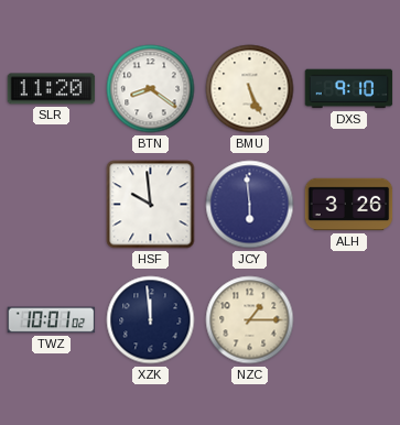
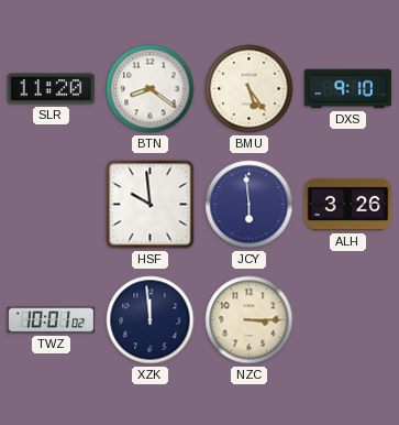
BMU: 5:26 -> 5:24
NZC: 1:15 -> 3:15
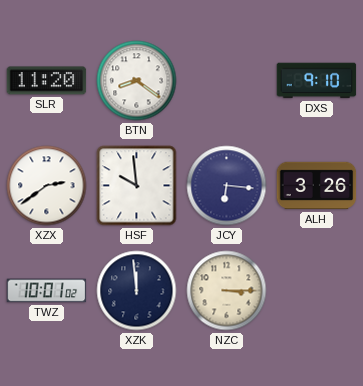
BMU: 5:24 -> none
XZX: none -> 2:39
JCY: 5:59 -> 6:16
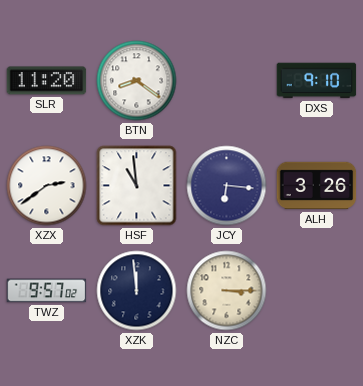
HSF: 9:59 -> 10:59
TWZ: 10:01 -> 9:57
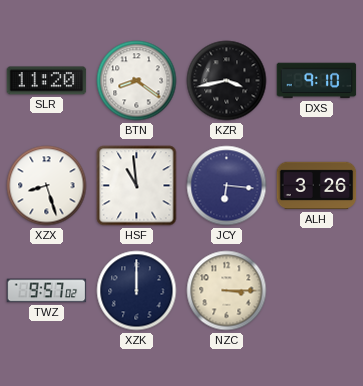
KZR: none -> 3:43
XZX: 2:39 -> 8:27
XZK: 11:59 -> 12:00
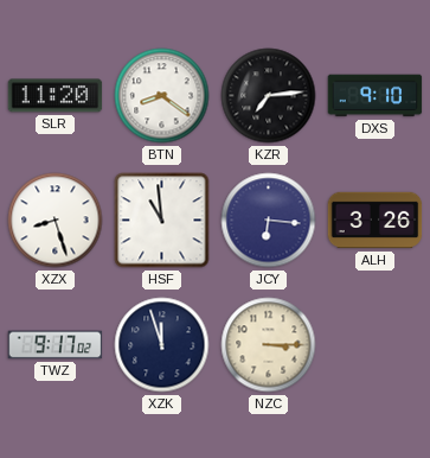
KZR: 3:43 -> 7:14
TWZ: 9:57 -> 9:17
XZK: 12:00 -> 11:57
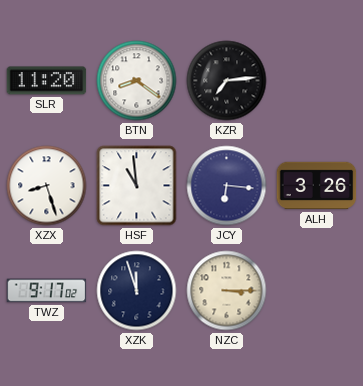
DXS: 9:10 -> none
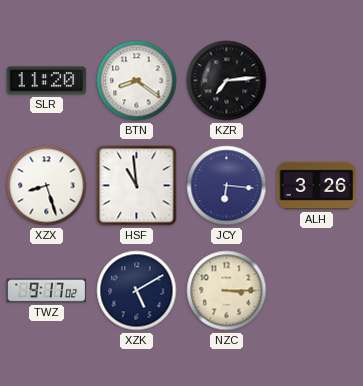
XZK: 11:57 -> 5:10
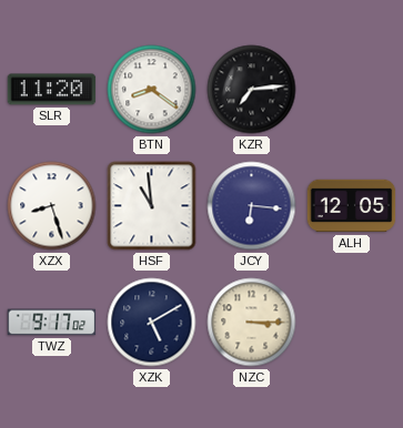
ALH: 3:26 -> 12:05
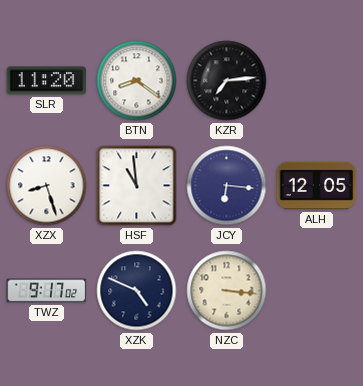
XZK: 5:10 -> 4:49
NZC: 3:15 -> 3:16
